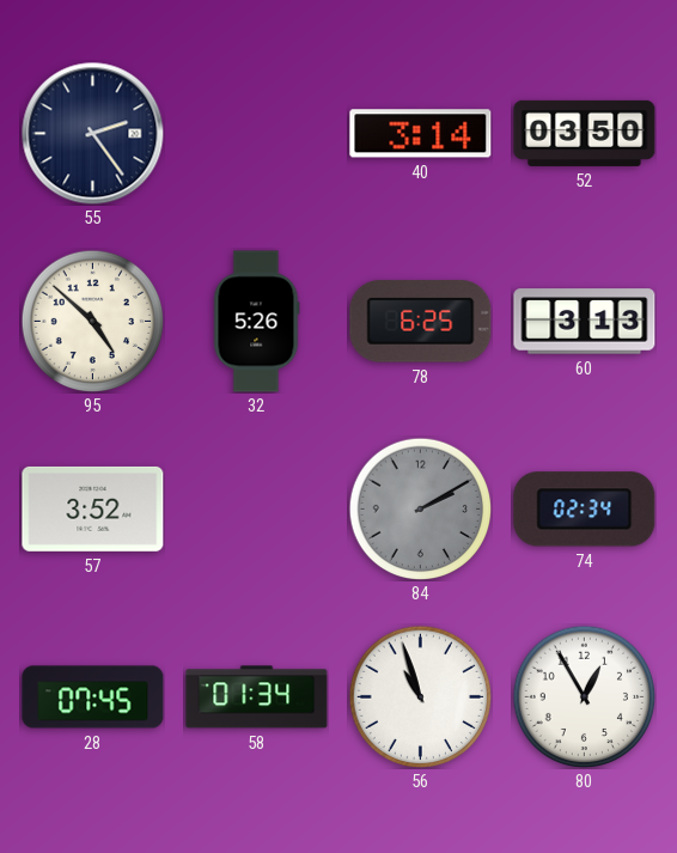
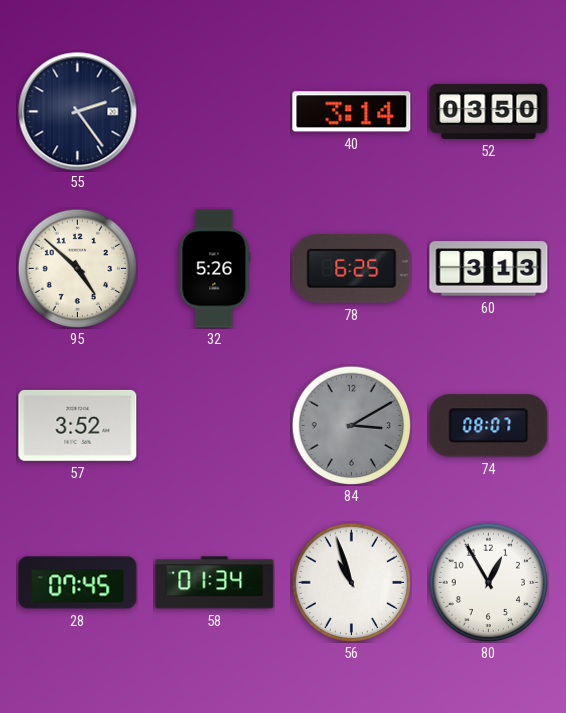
84: 2:10 -> 3:10
74: 02:34 -> 08:07
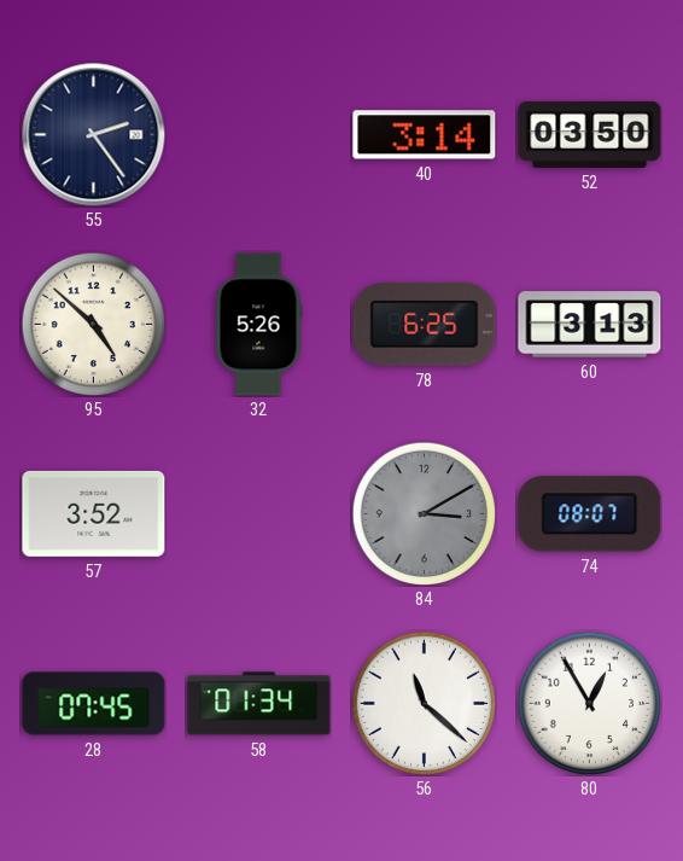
56: 10:57 -> 11:22
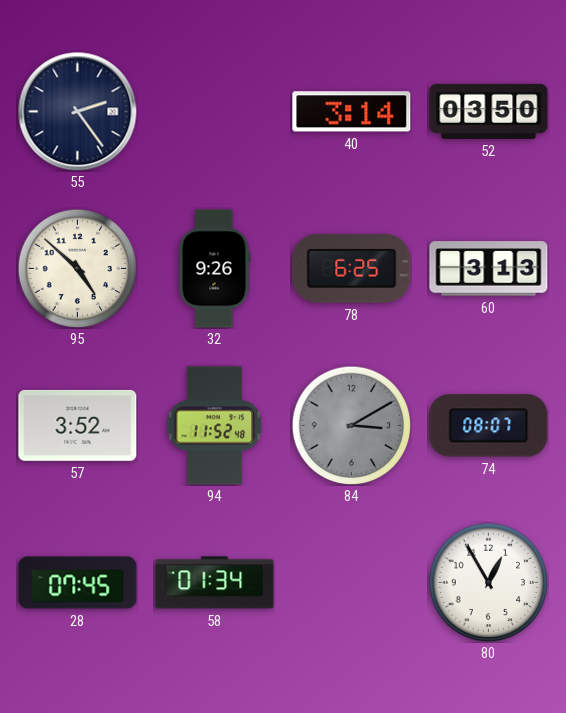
32: 5:26 -> 9:26
94: none -> 11:52
56: 11:22 -> none
